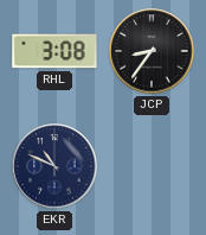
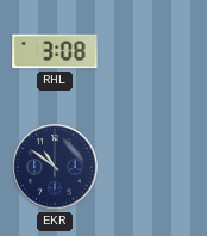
JCP: 8:36 -> none
EKR: 10:49 -> 10:51
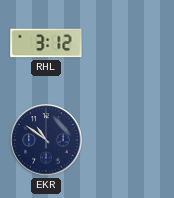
RHL: 3:08 -> 3:12
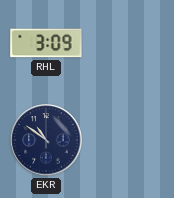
RHL: 3:12 -> 3:09
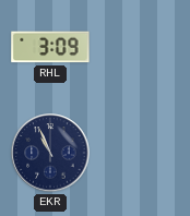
EKR: 10:51 -> 10:56
